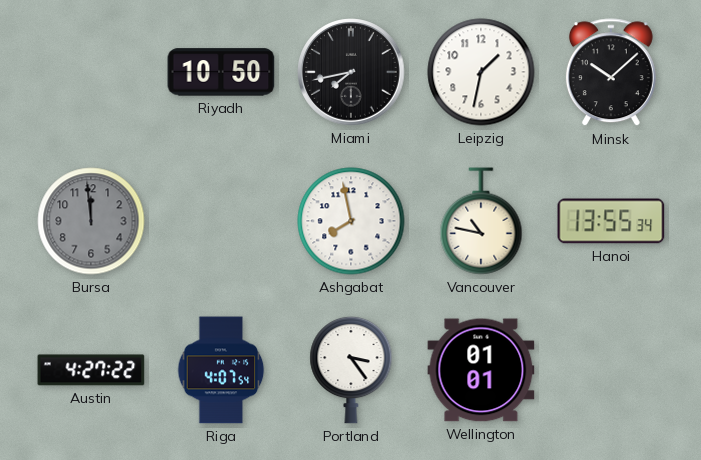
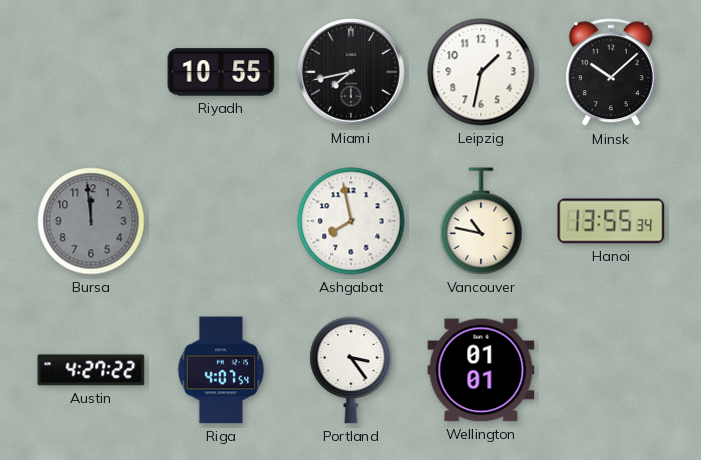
Riyadh: 10:50 -> 10:55
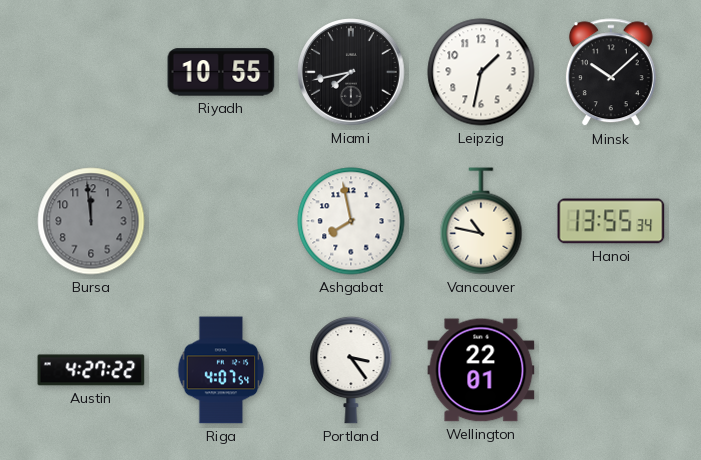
Wellington: 01:01 -> 22:01
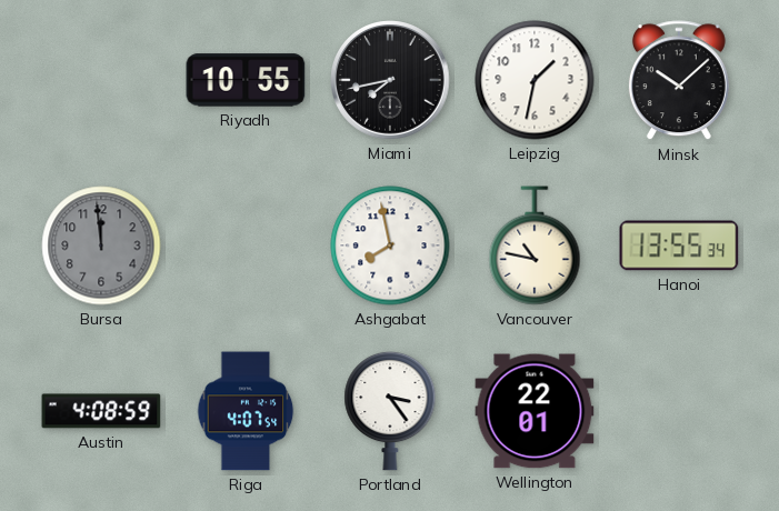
Austin: 4:27 -> 4:08
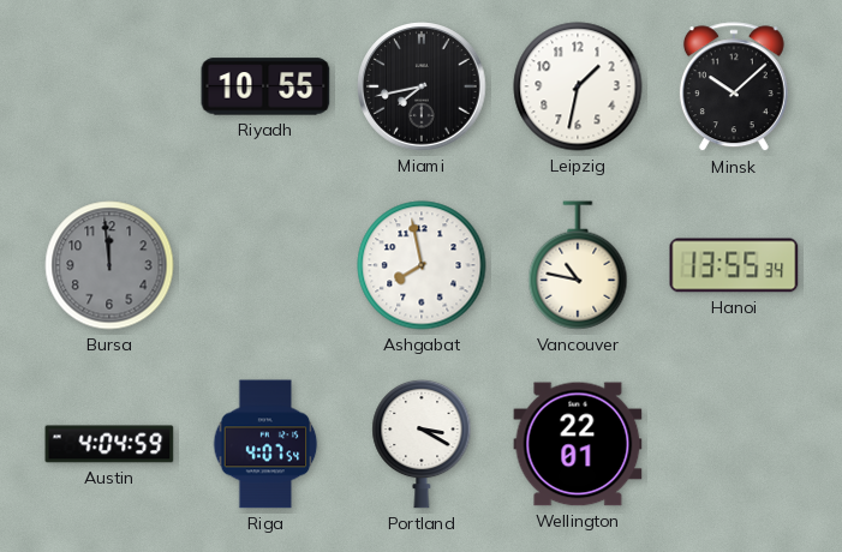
Austin: 4:08 -> 4:04
Portland: 3:24 -> 3:20
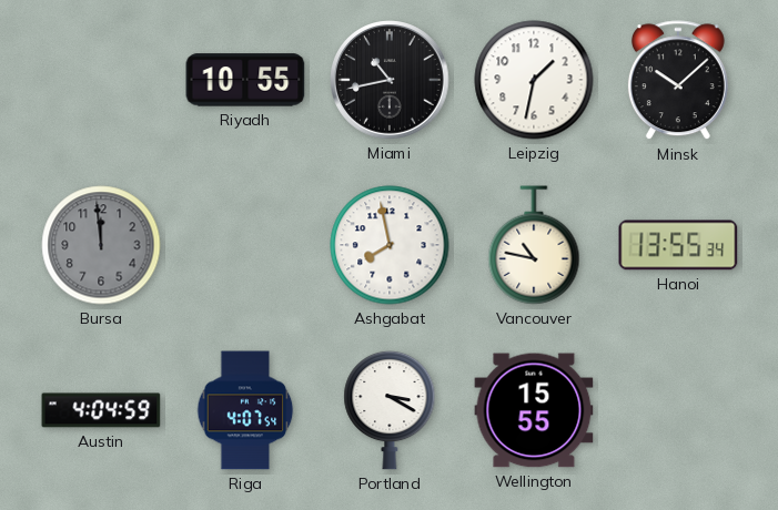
Miami: 7:43 -> 10:43
Wellington: 22:01 -> 15:55
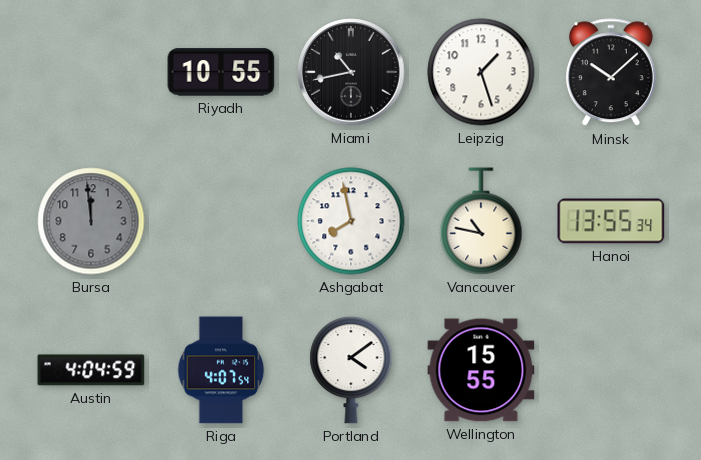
Leipzig: 1:32 -> 1:27
Portland: 3:20 -> 4:09
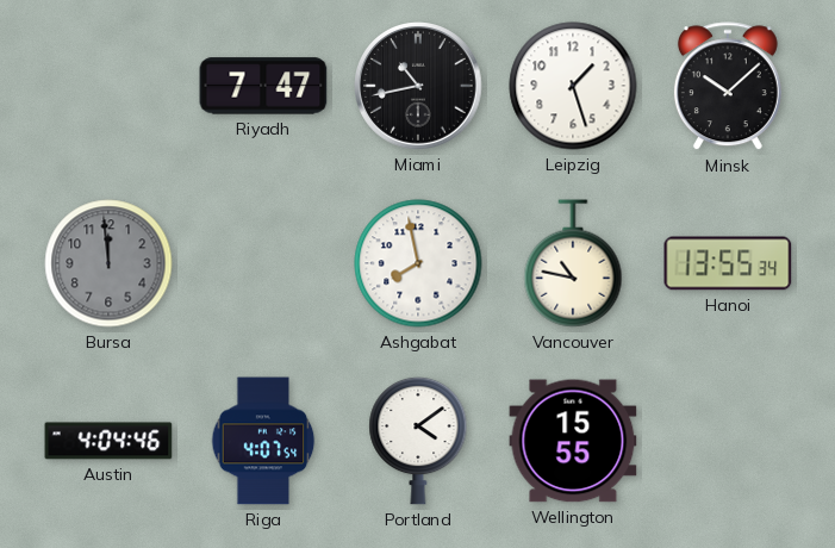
Riyadh: 10:55 -> 7:47
Austin: 4:04:59 -> 4:04:46
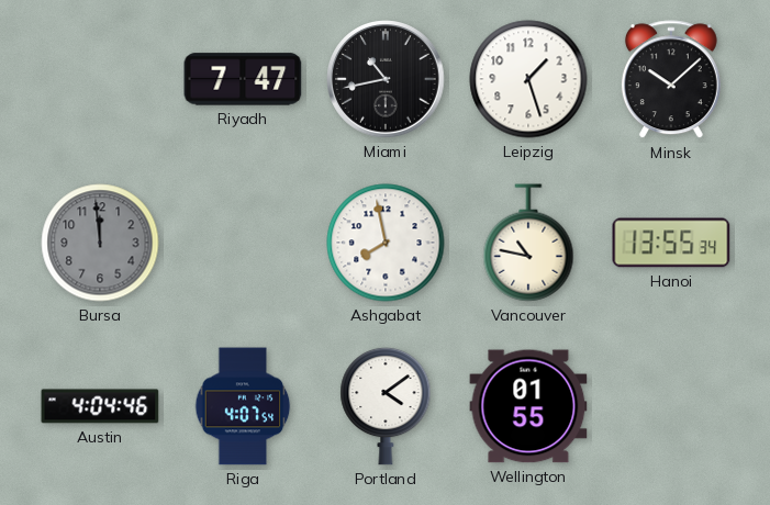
Wellington: 15:55 -> 01:55
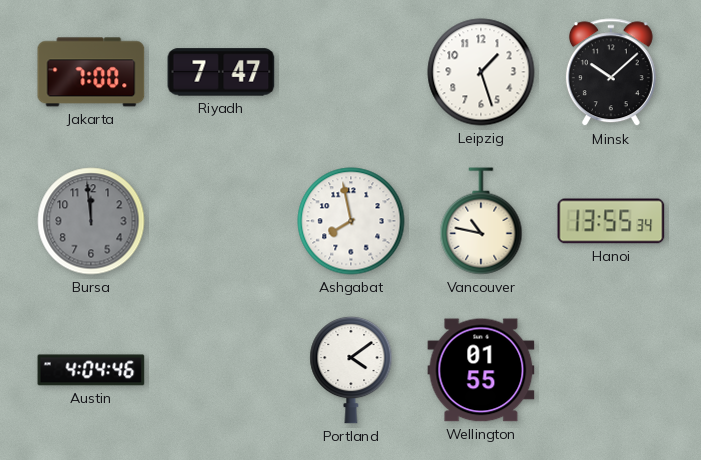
Jakarta: none -> 7:00
Miami: 10:43 -> none
Riga: 4:07 -> none
